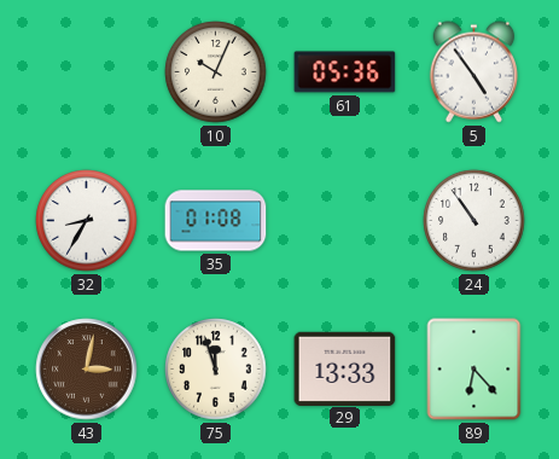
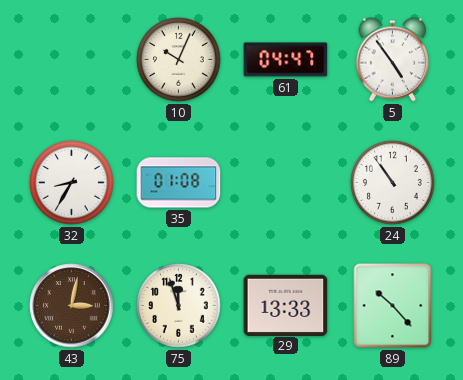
61: 05:36 -> 04:47
89: 6:23 -> 10:23
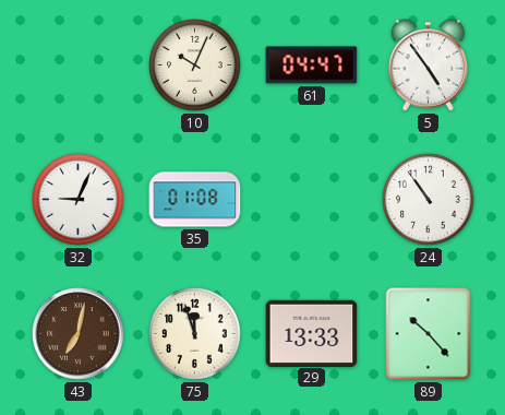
32: 8:35 -> 9:04
43: 3:02 -> 7:02
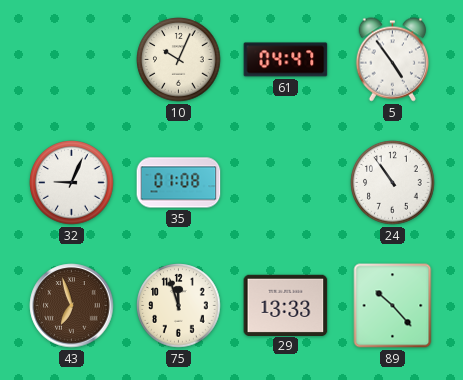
43: 7:02 -> 6:57
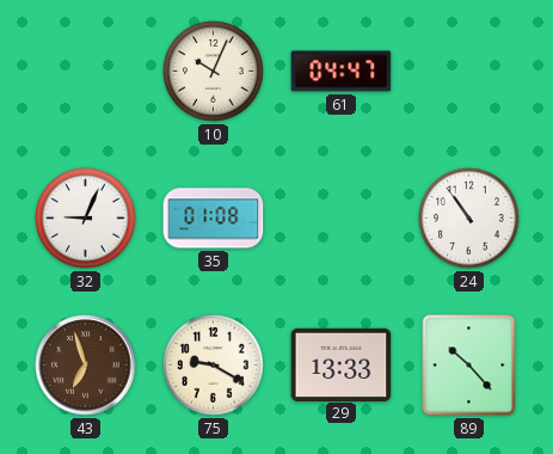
5: 4:54 -> none
75: 11:57 -> 9:20
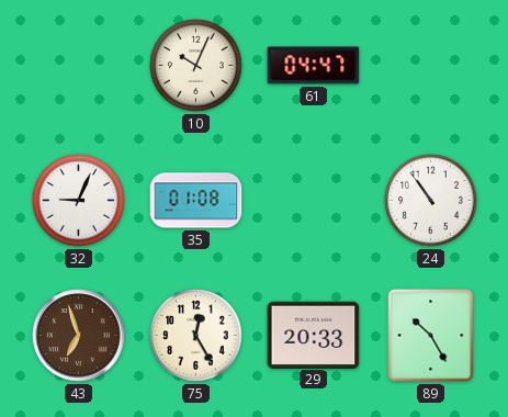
75: 9:20 -> 12:25
29: 13:33 -> 20:33
89: 10:23 -> 10:25
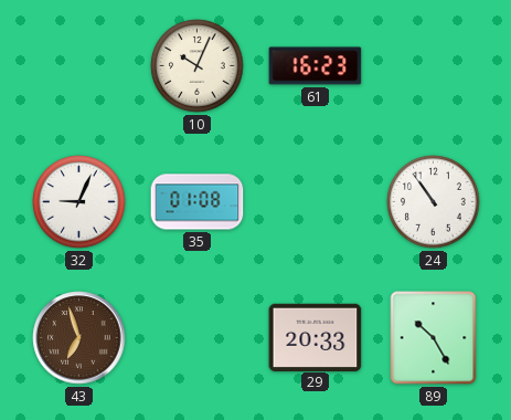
61: 04:47 -> 16:23
75: 12:25 -> none
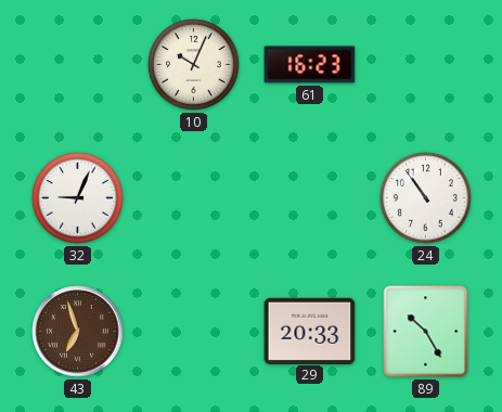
35: 01:08 -> none
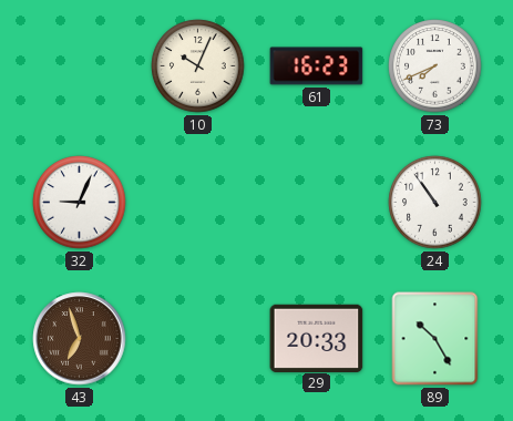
73: none -> 7:41
